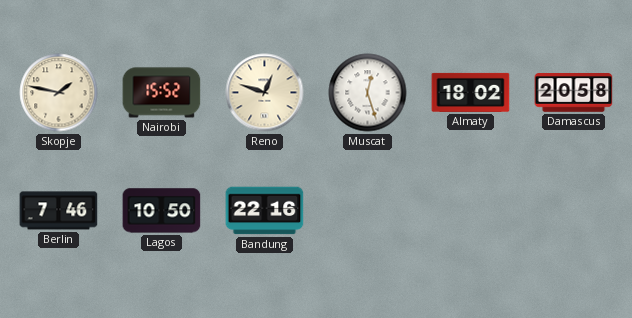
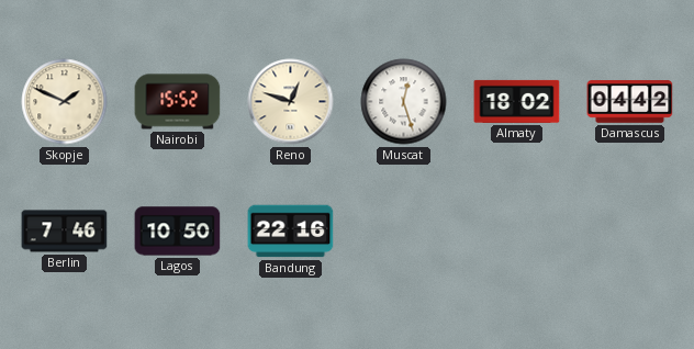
Skopje: 1:47 -> 1:49
Damascus: 20:58 -> 04:42
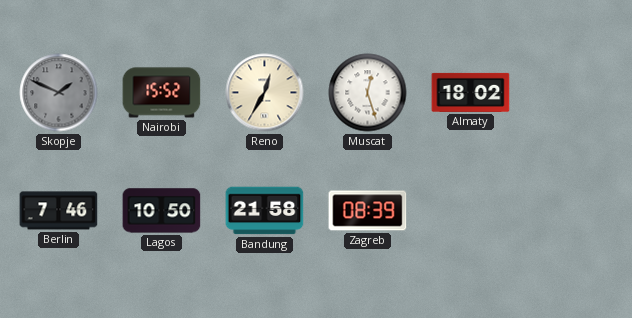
Skopje dial: cream -> grey
Reno: 12:48 -> 12:35
Damascus: 04:42 -> none
Bandung: 22:16 -> 21:58
Zagreb: none -> 08:39
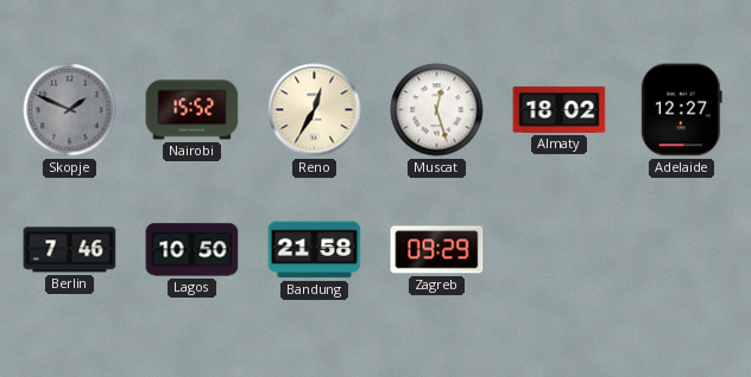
Adelaide: none -> 12:27
Zagreb: 08:39 -> 09:29
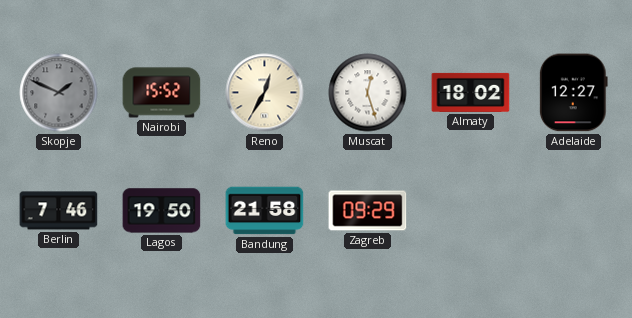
Lagos: 10:50 -> 19:50
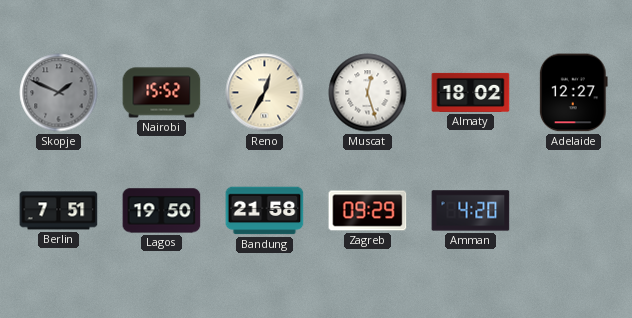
Berlin: 7:46 -> 7:51
Amman: none -> 4:20
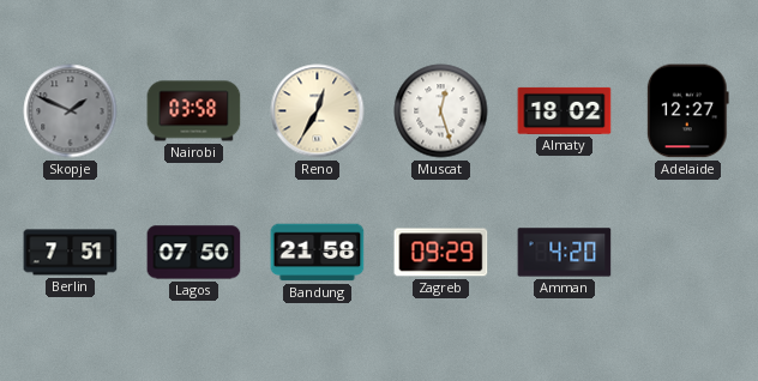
Nairobi: 15:52 -> 03:58
Lagos: 19:50 -> 07:50
